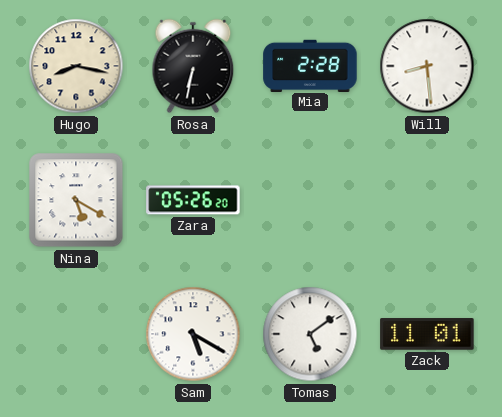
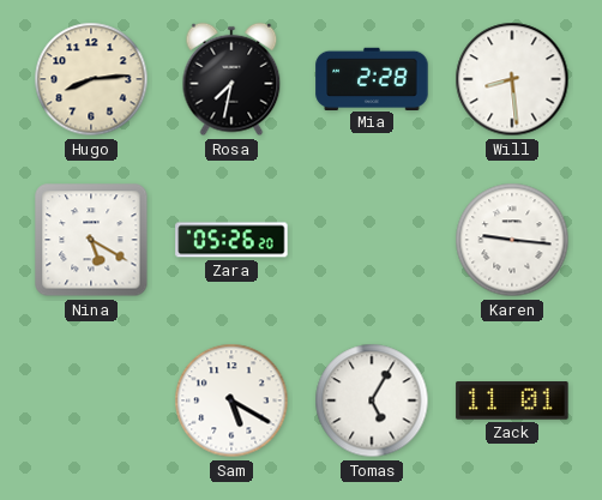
Hugo: 8:17 -> 8:14
Rosa: 6:32 -> 7:32
Karen: none -> 9:16
Tomas: 5:09 -> 5:05
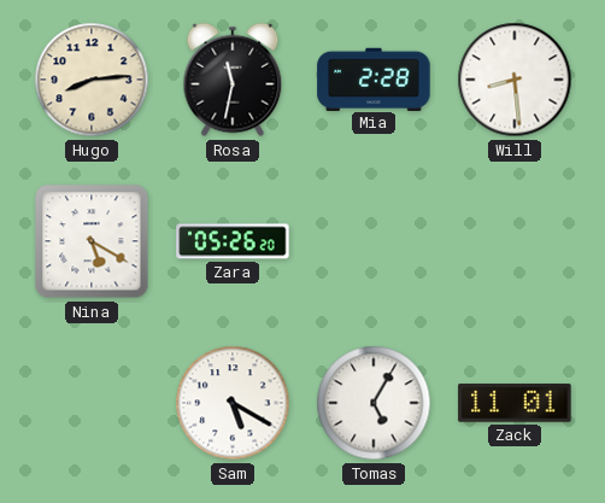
Rosa: 7:32 -> 11:32
Karen: 9:16 -> none
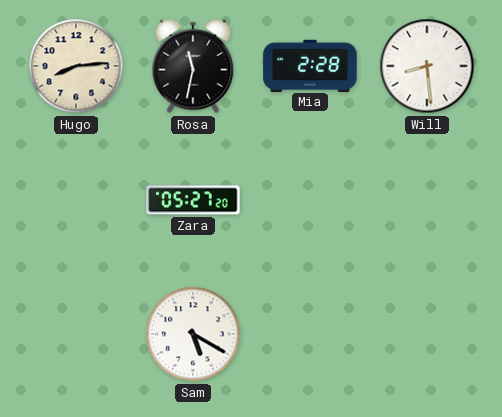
Nina: 5:20 -> none
Zara: 05:26 -> 05:27
Tomas: 5:05 -> none
Zack: 11:01 -> none
